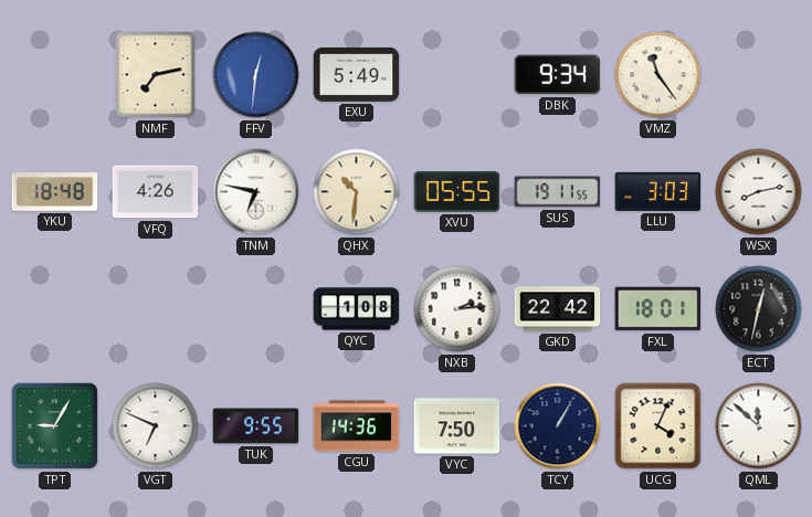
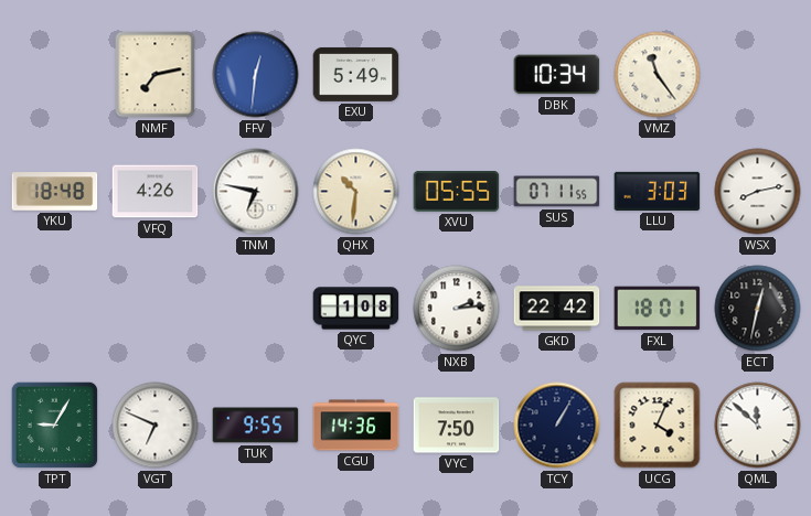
DBK: 9:34 -> 10:34
SUS: 19:11 -> 07:11
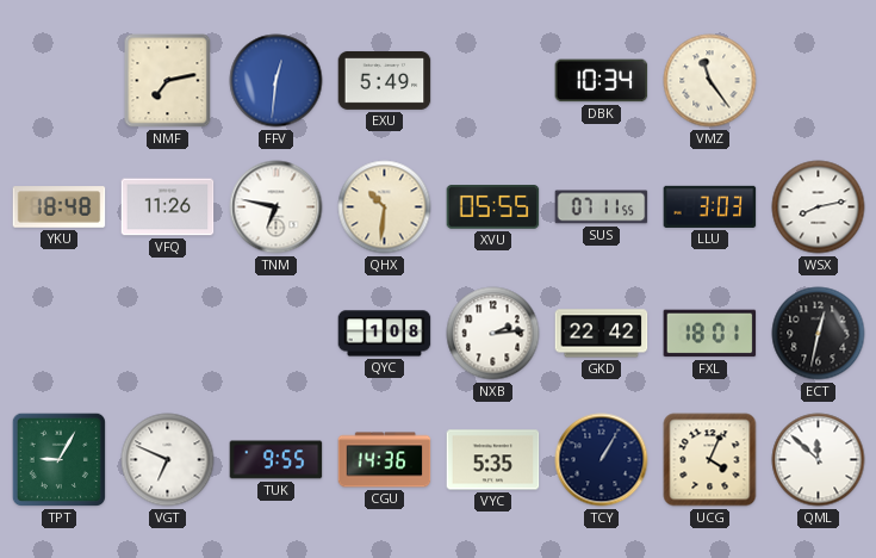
VFQ: 4:26 -> 11:26
VYC: 7:50 -> 5:35
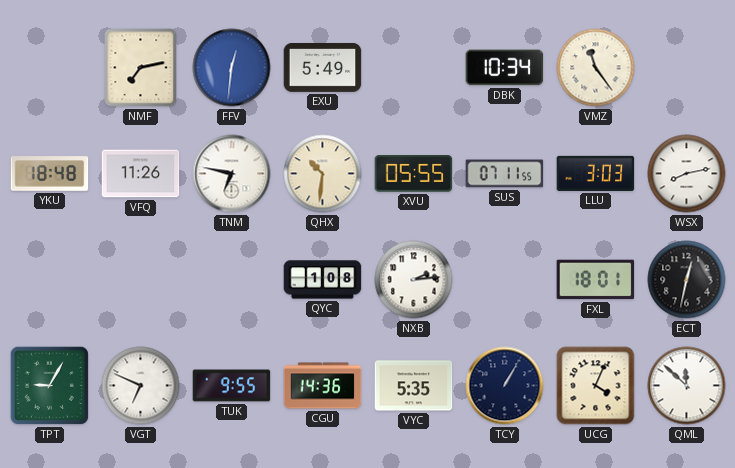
GKD: 22:42 -> none
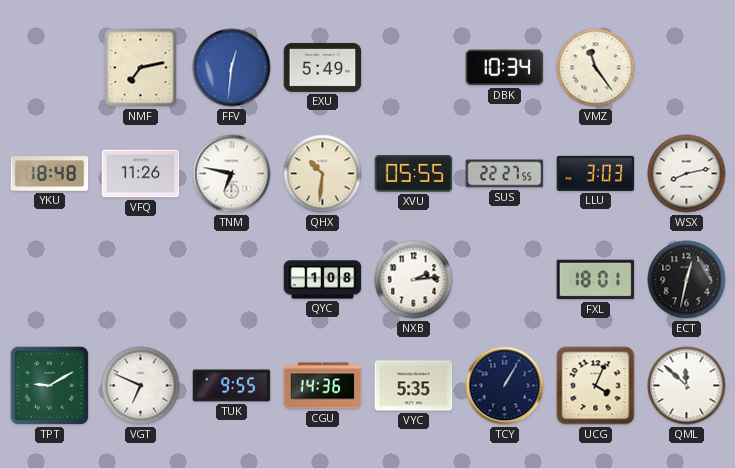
SUS: 07:11 -> 22:27
TPT: 9:05 -> 9:10
